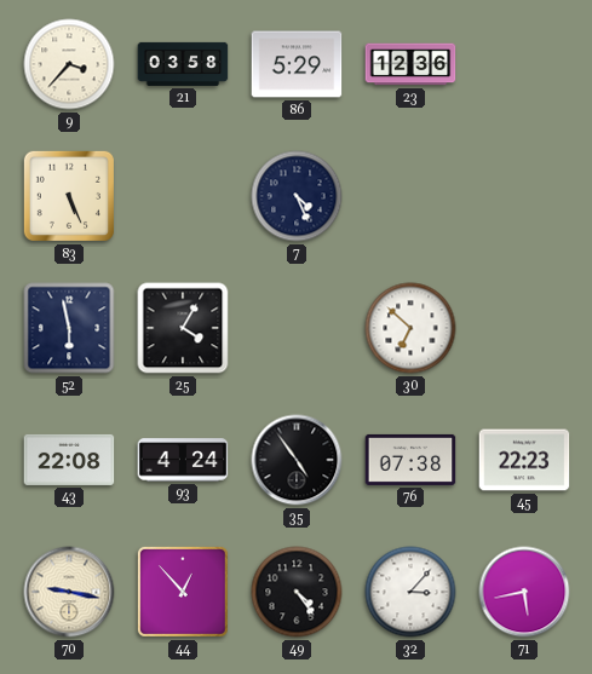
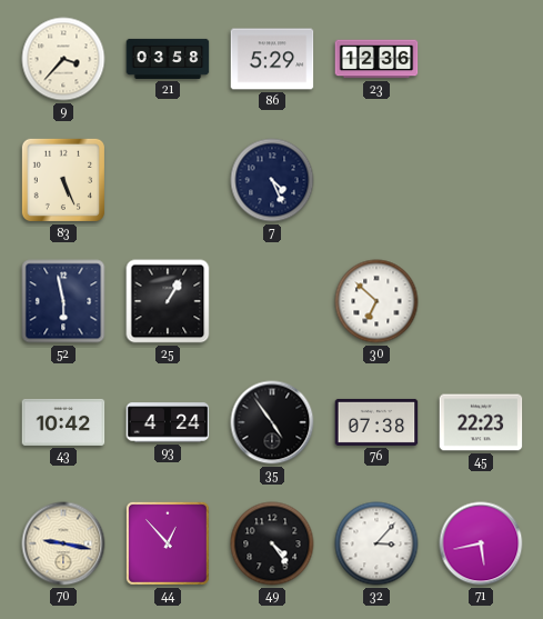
25: 4:05 -> 1:05
43: 22:08 -> 10:42
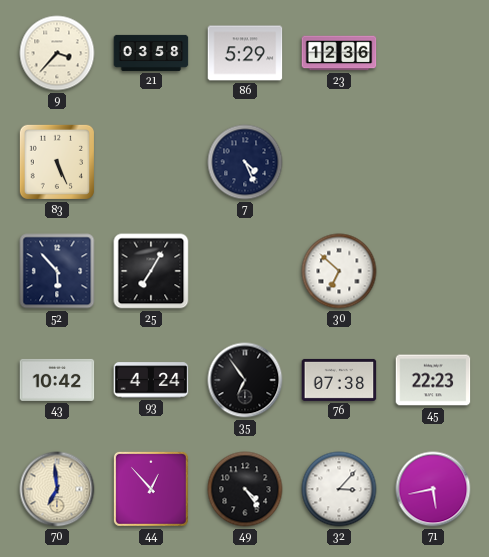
52: 5:58 -> 5:53
25: 1:05 -> 7:05
35: 4:54 -> 6:54
70: 9:17 -> 6:59
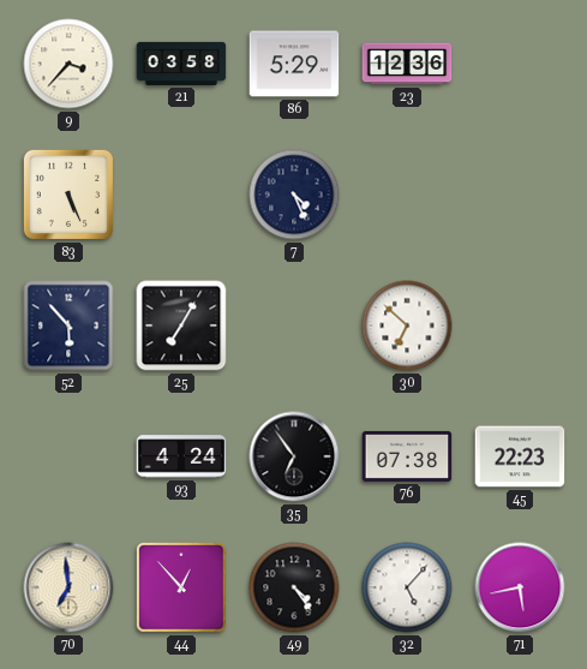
43: 10:42 -> none
32: 3:07 -> 5:07
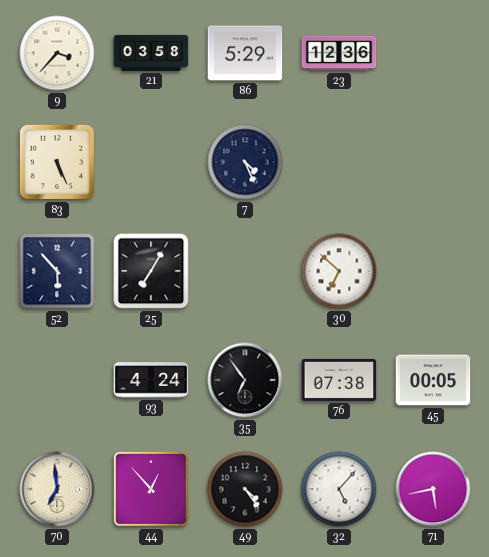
45: 22:23 -> 00:05
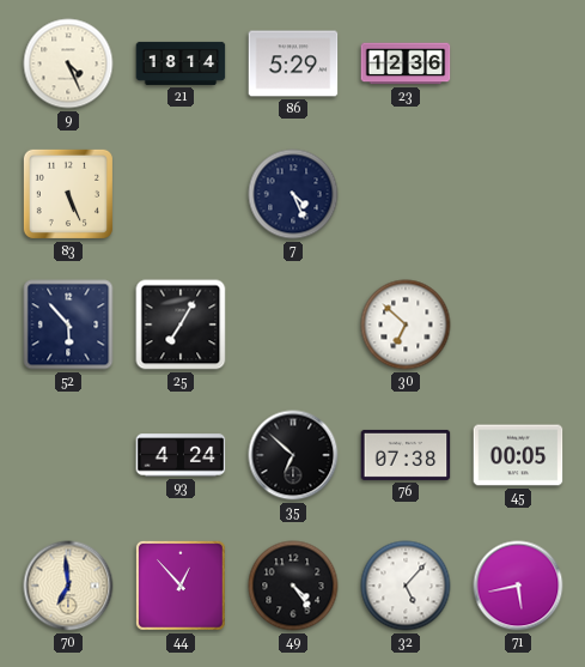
9: 3:37 -> 4:26
21: 03:58 -> 18:14
35: 6:54 -> 6:52
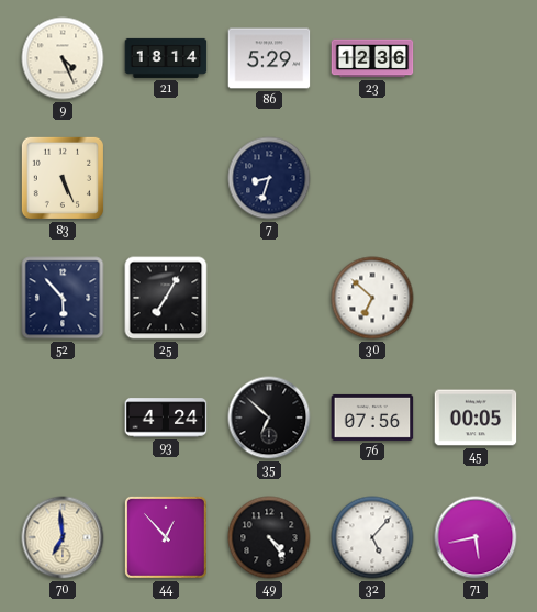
7: 4:26 -> 8:33
76: 07:38 -> 07:56
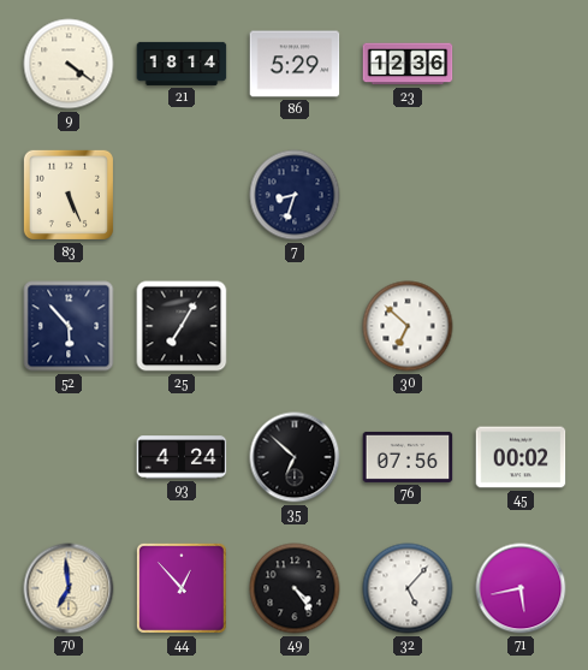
9: 4:26 -> 4:21
45: 00:05 -> 00:02
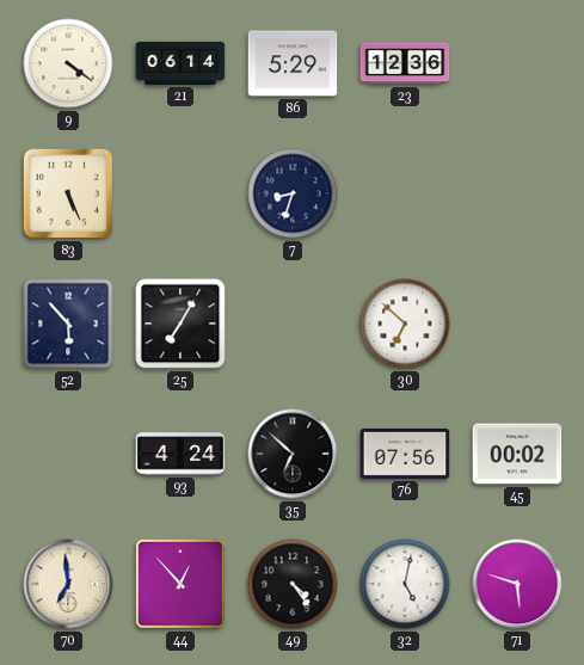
21: 18:14 -> 06:14
32: 5:07 -> 5:02
71: 5:43 -> 5:48
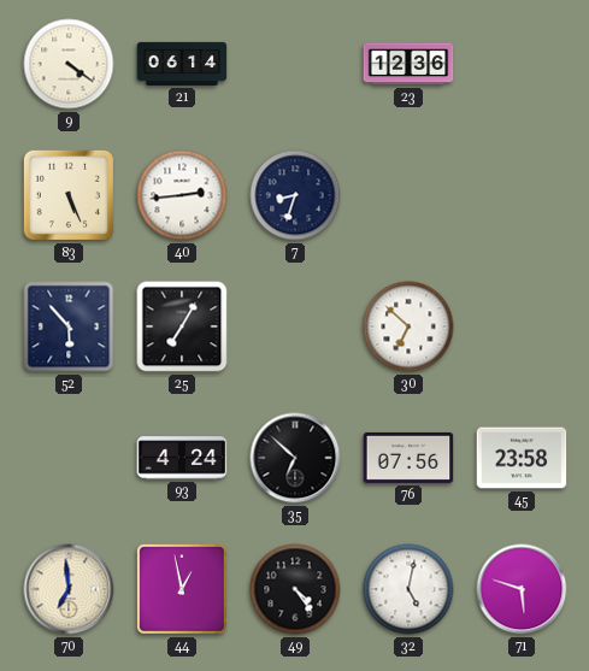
86: 5:29 -> none
40: none -> 2:44
45: 00:02 -> 23:58
44: 12:53 -> 12:58
